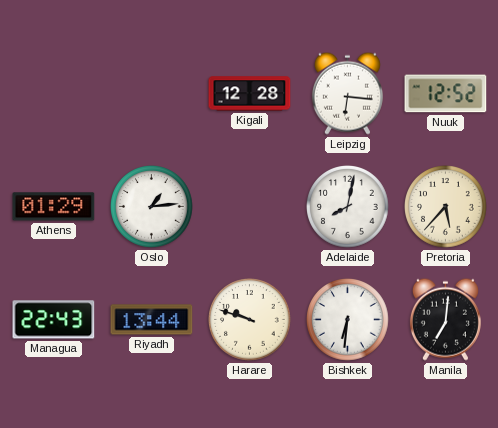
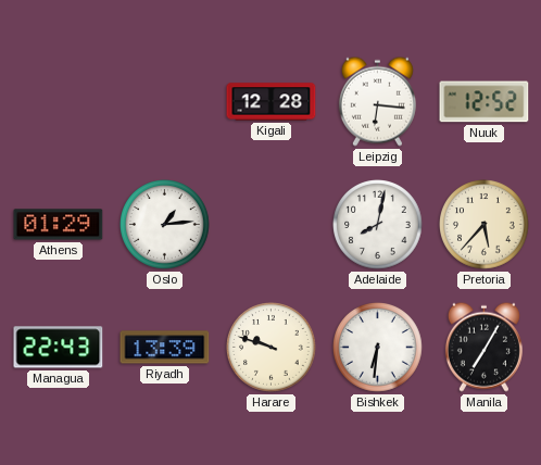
Riyadh: 13:44 -> 13:39
Manila: 7:01 -> 7:05
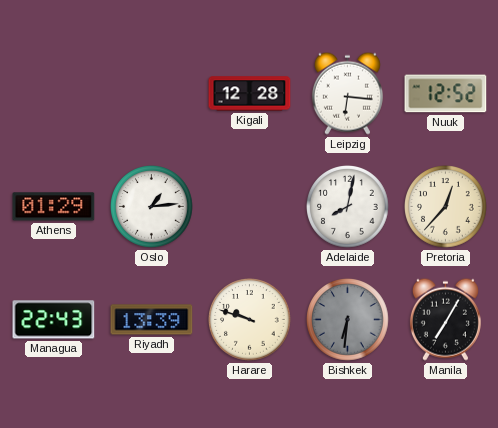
Pretoria: 5:37 -> 12:37
Bishkek dial: white -> grey
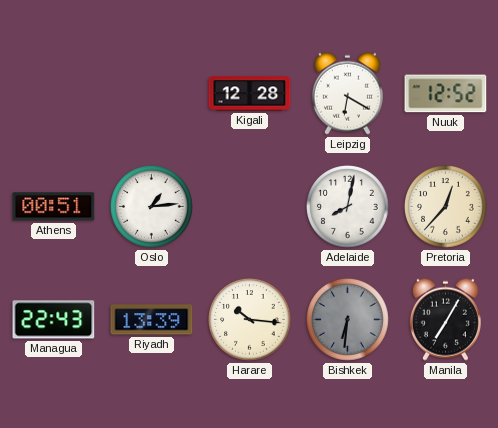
Leipzig: 6:16 -> 6:20
Athens: 01:29 -> 00:51
Harare: 9:48 -> 10:16
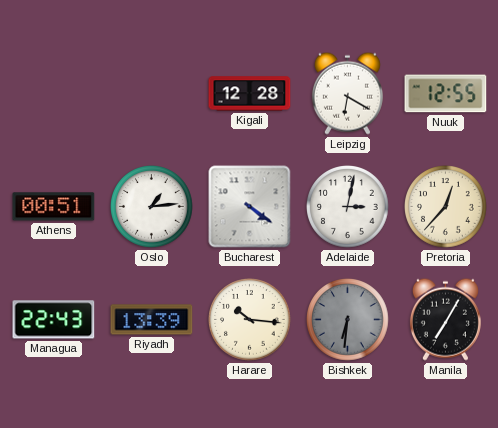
Nuuk: 12:52 -> 12:55
Bucharest: none -> 4:21
Adelaide: 8:02 -> 3:02
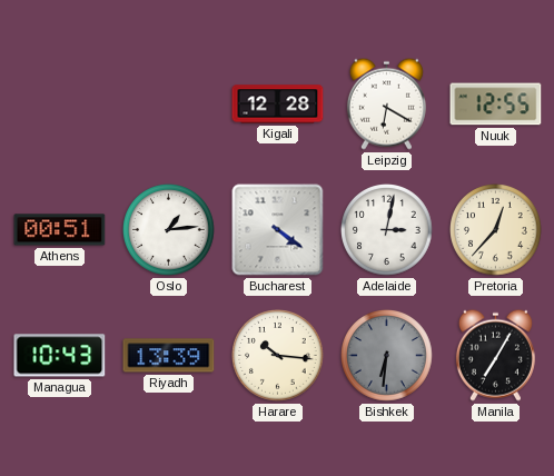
Managua: 22:43 -> 10:43
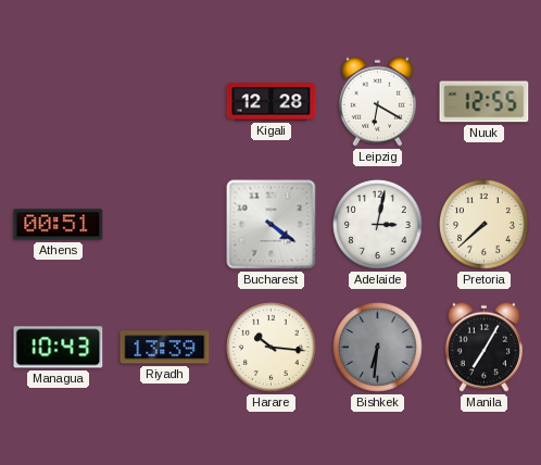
Oslo: 1:14 -> none
Pretoria: 12:37 -> 7:38
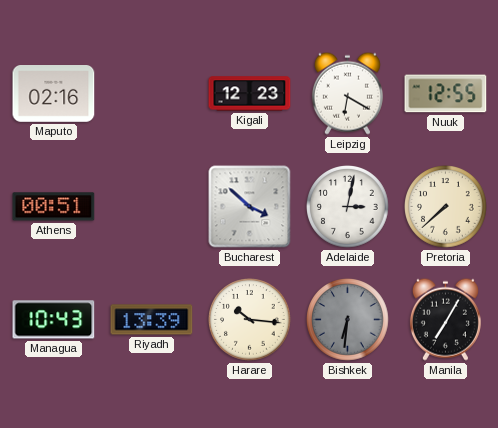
Maputo: none -> 02:16
Kigali: 12:28 -> 12:23
Bucharest: 4:21 -> 3:52
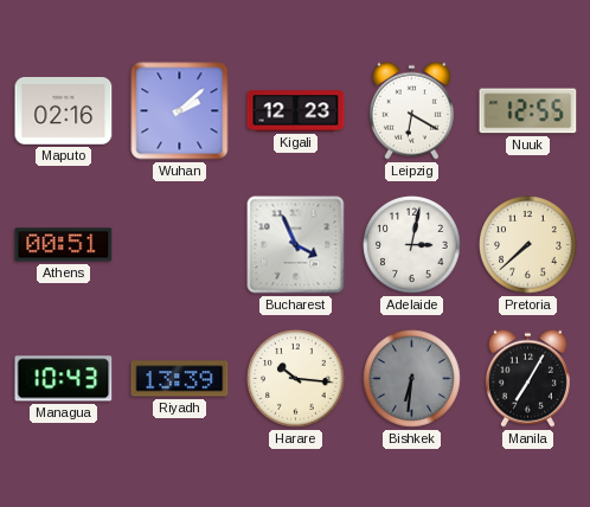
Wuhan: none -> 2:08
Bucharest: 3:52 -> 3:56
